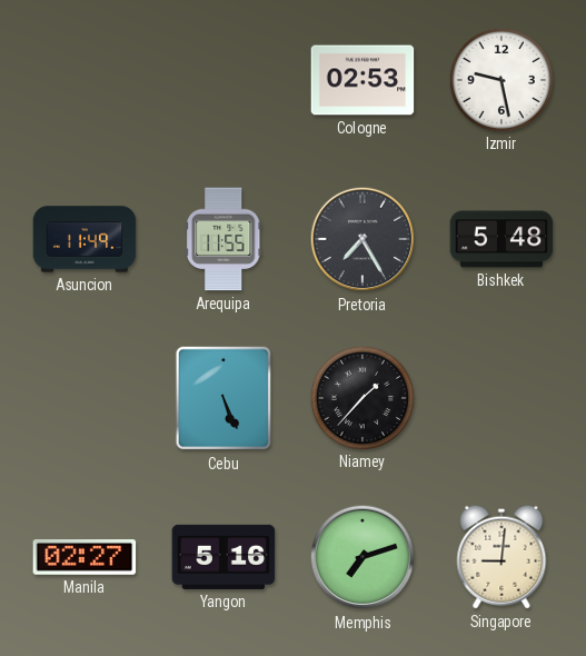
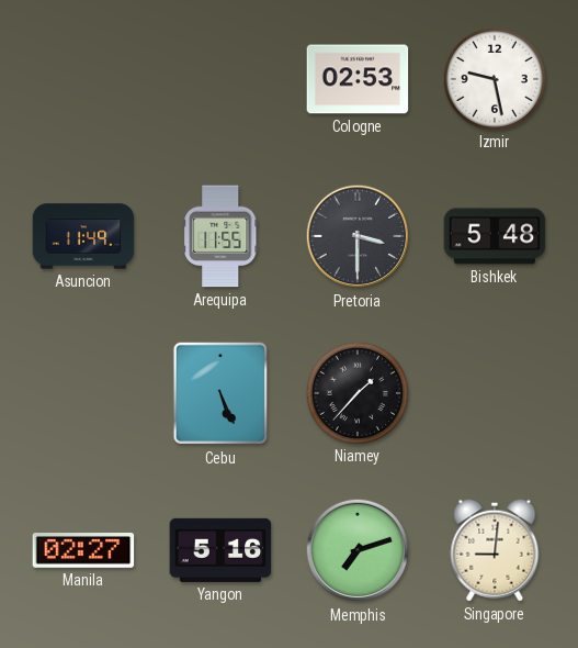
Pretoria: 7:25 -> 3:30
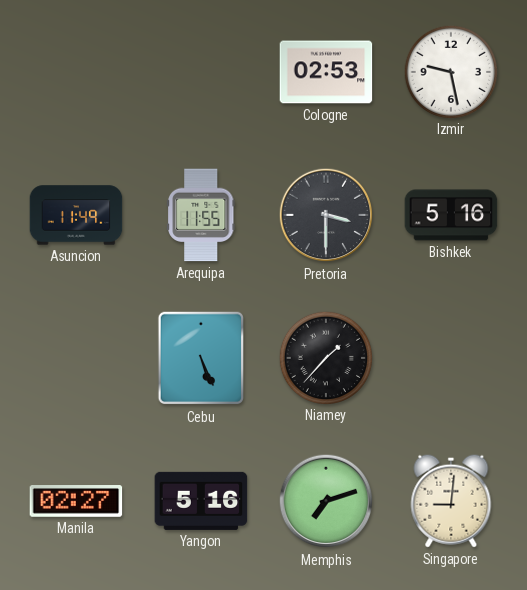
Bishkek: 5:48 -> 5:16
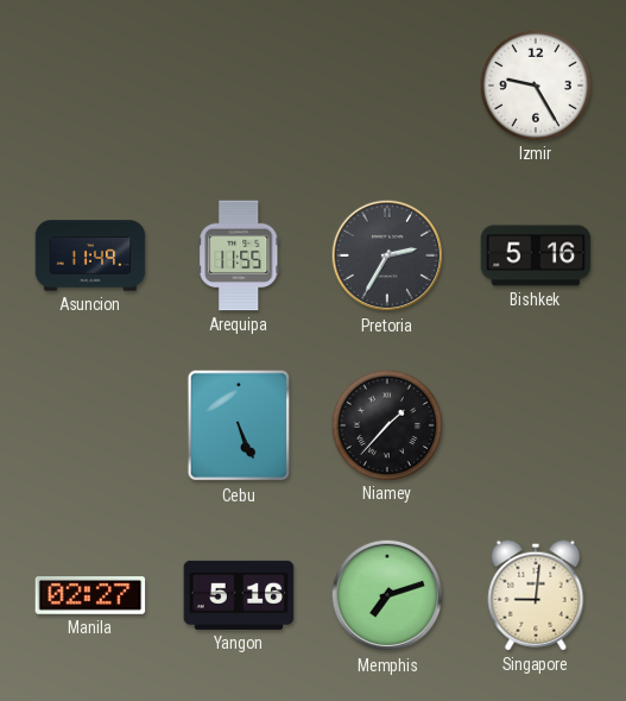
Cologne: 02:53 -> none
Izmir: 9:28 -> 9:25
Pretoria: 3:30 -> 2:35
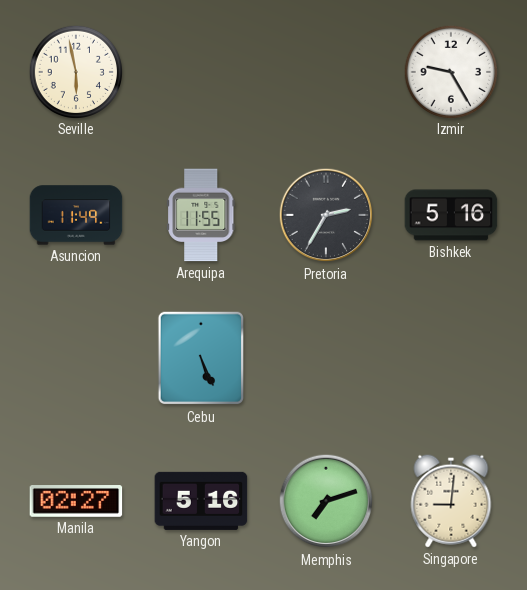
Seville: none -> 5:58
Niamey: 1:37 -> none
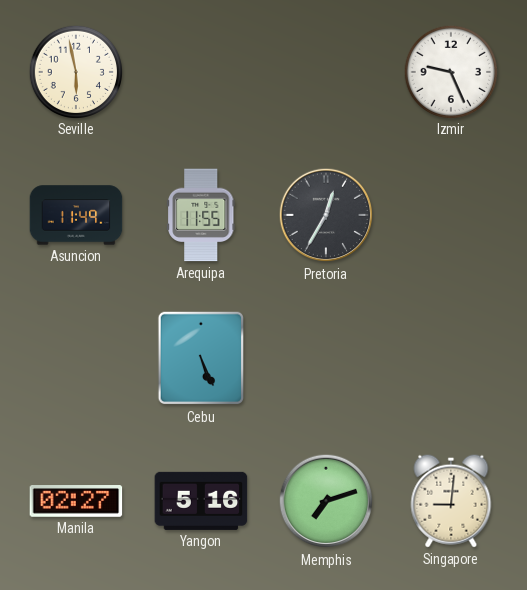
Izmir: 9:25 -> 9:26
Pretoria: 2:35 -> 12:35
Bishkek: 5:16 -> none
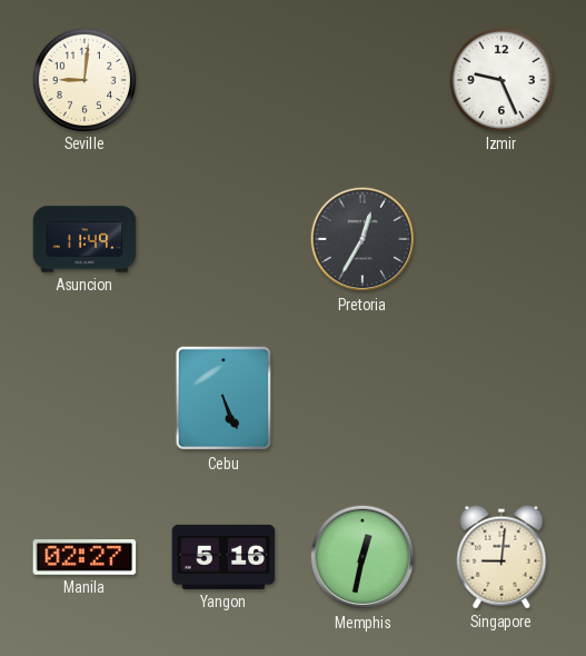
Seville: 5:58 -> 9:01
Arequipa: 11:55 -> none
Memphis: 7:12 -> 12:32
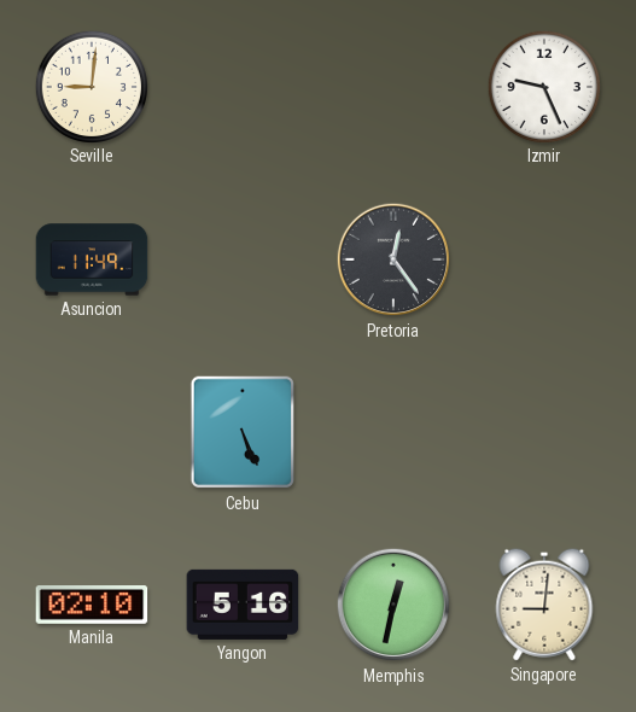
Pretoria: 12:35 -> 12:24
Manila: 02:27 -> 02:10
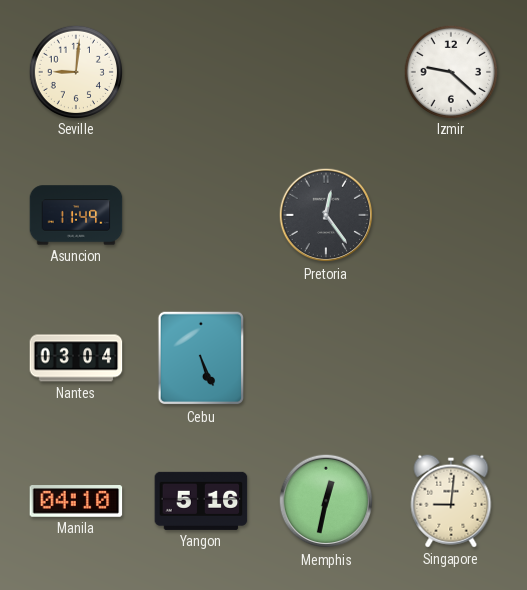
Izmir: 9:26 -> 9:22
Nantes: none -> 03:04
Manila: 02:10 -> 04:10
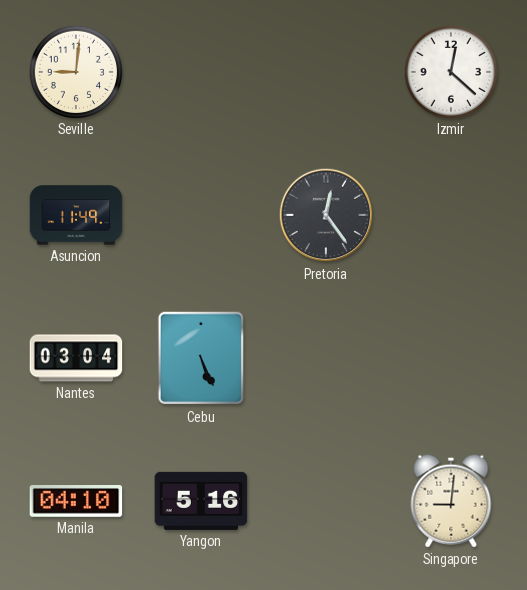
Izmir: 9:22 -> 12:22
Memphis: 12:32 -> none
